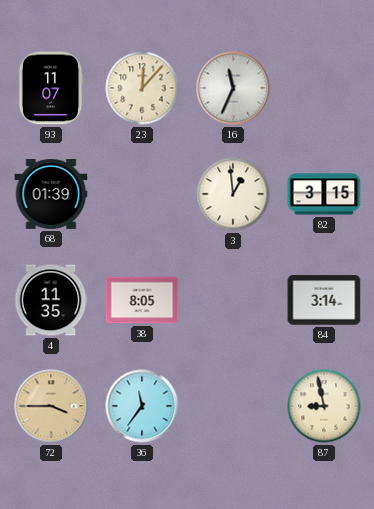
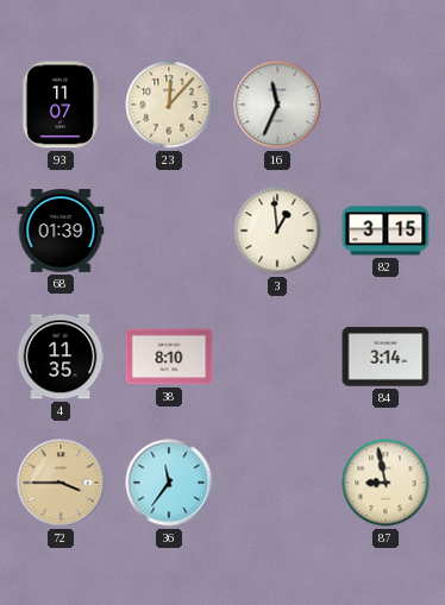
38: 8:05 -> 8:10
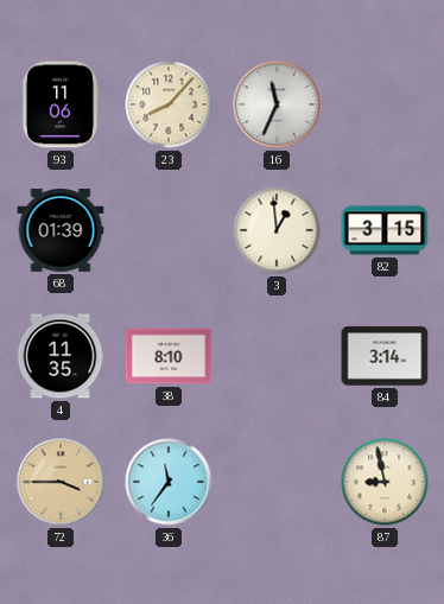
93: 11:07 -> 11:06
23: 12:07 -> 8:07
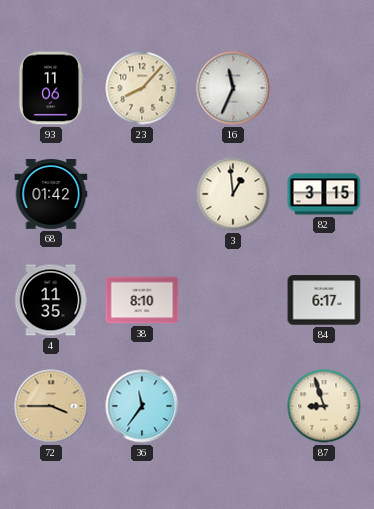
68: 01:39 -> 01:42
84: 3:14 -> 6:17
87: 8:58 -> 8:57
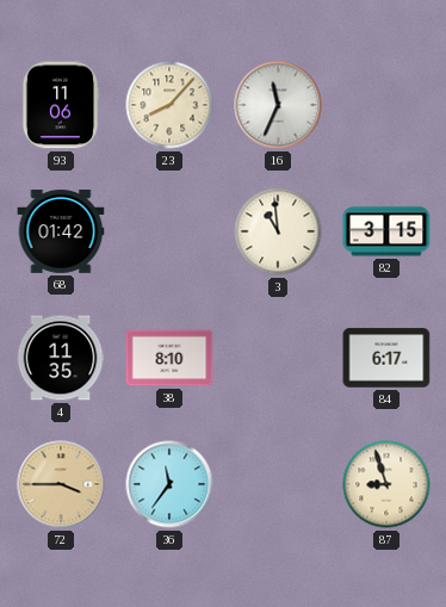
3: 12:59 -> 10:59
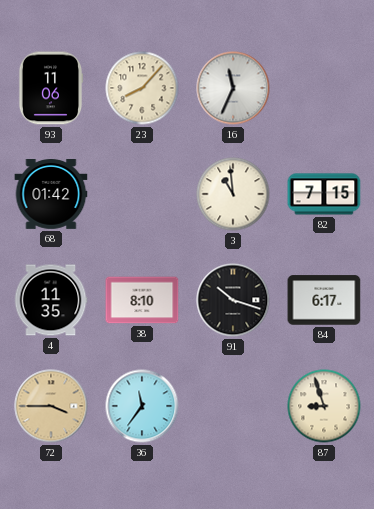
82: 3:15 -> 7:15
91: none -> 10:18
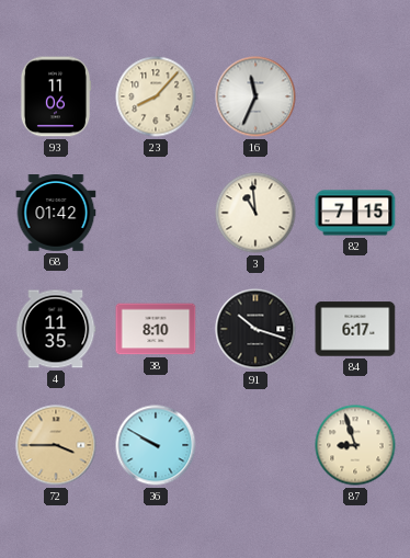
36: 11:36 -> 9:50
